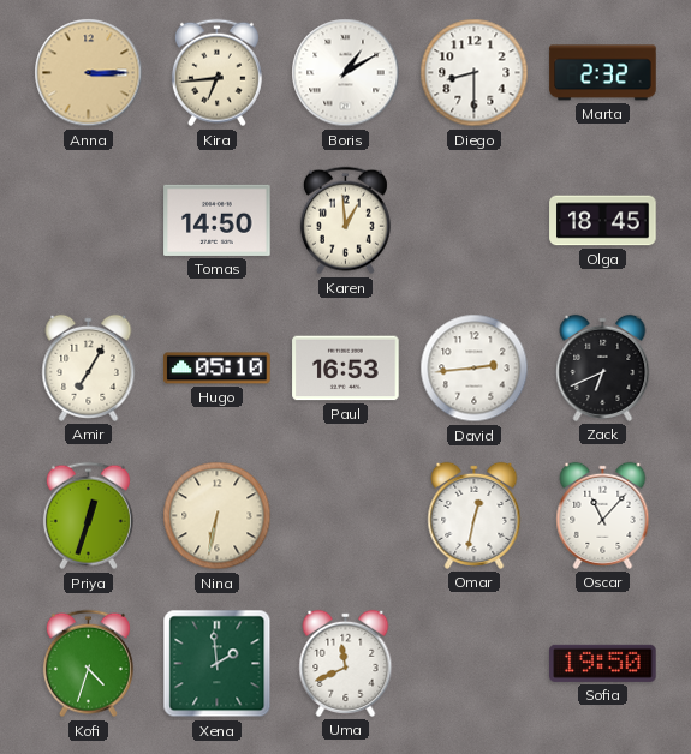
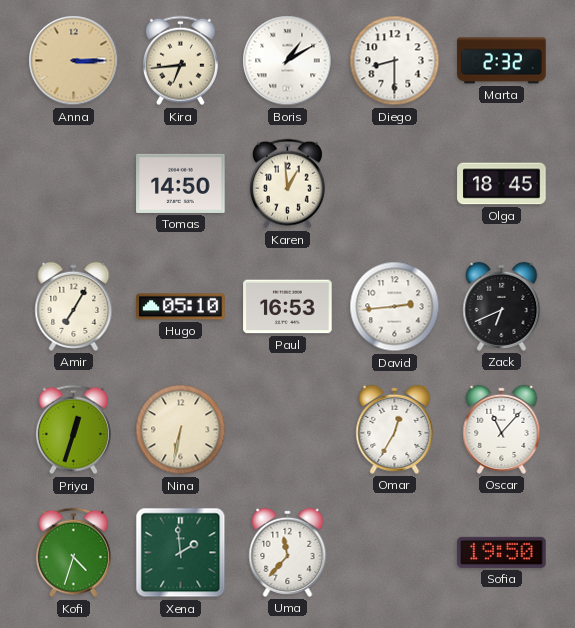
Omar: 12:32 -> 12:35
Uma: 11:41 -> 11:37
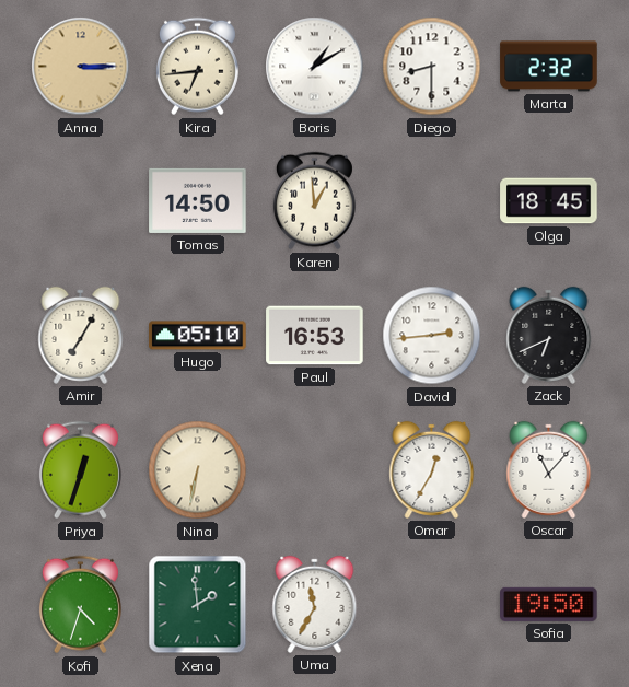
Uma: 11:37 -> 11:35
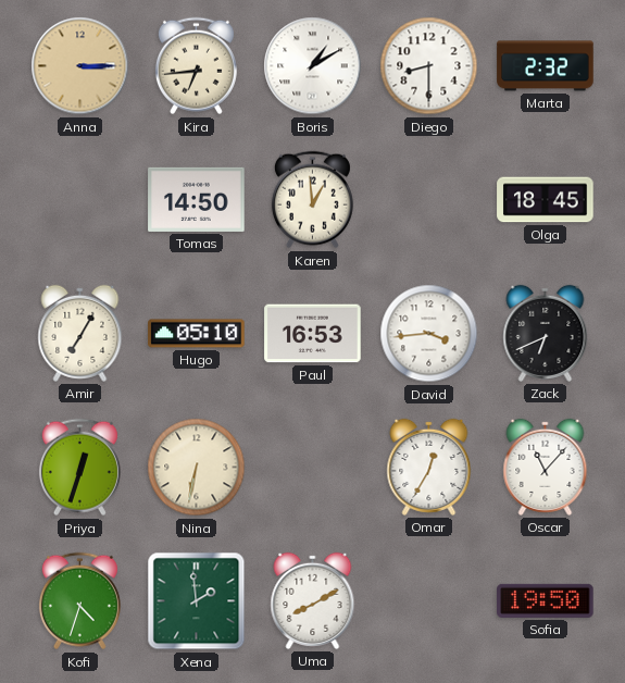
David: 2:44 -> 3:44
Uma: 11:35 -> 8:10
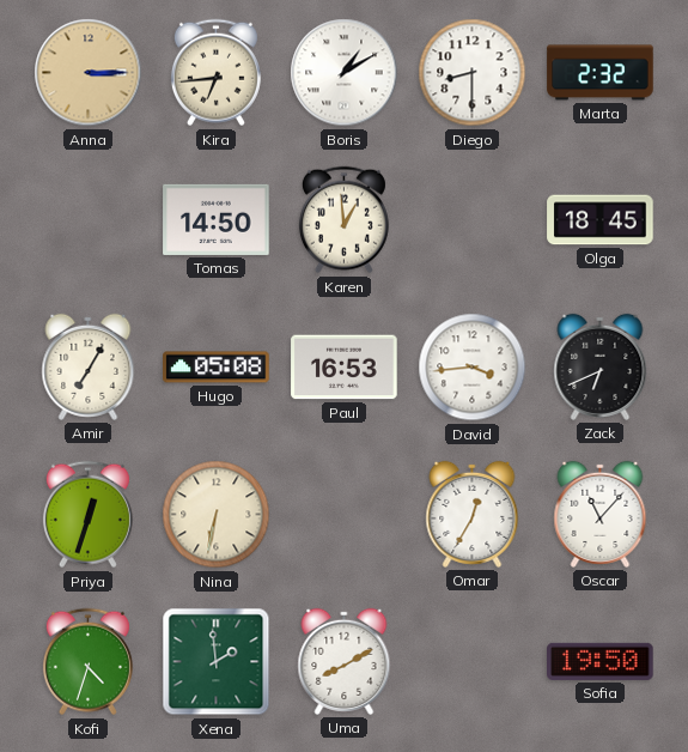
Hugo: 05:10 -> 05:08
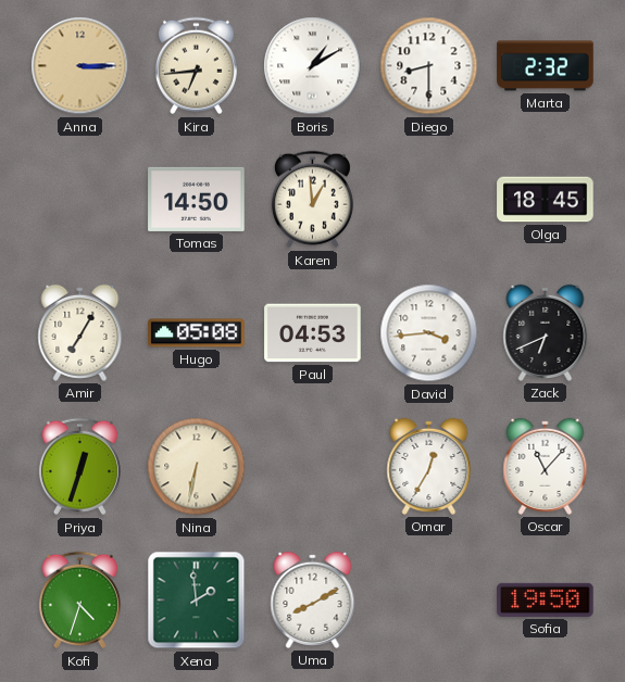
Paul: 16:53 -> 04:53
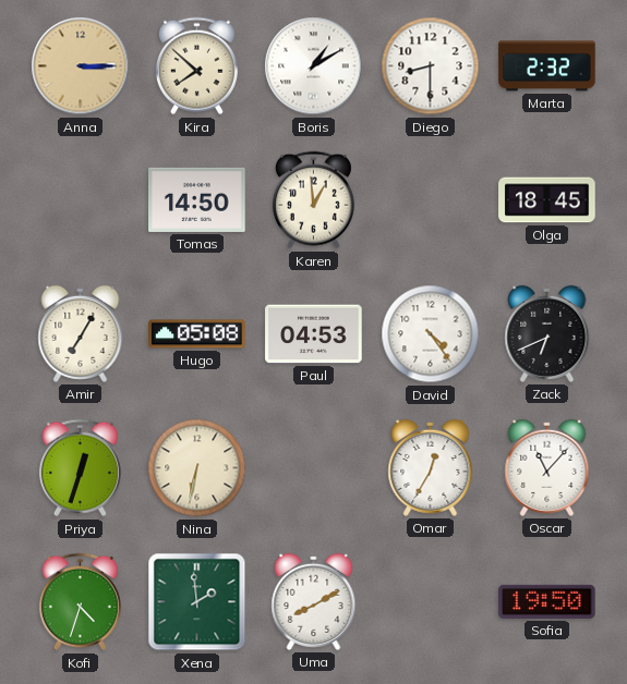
Kira: 6:44 -> 7:52
David: 3:44 -> 4:24
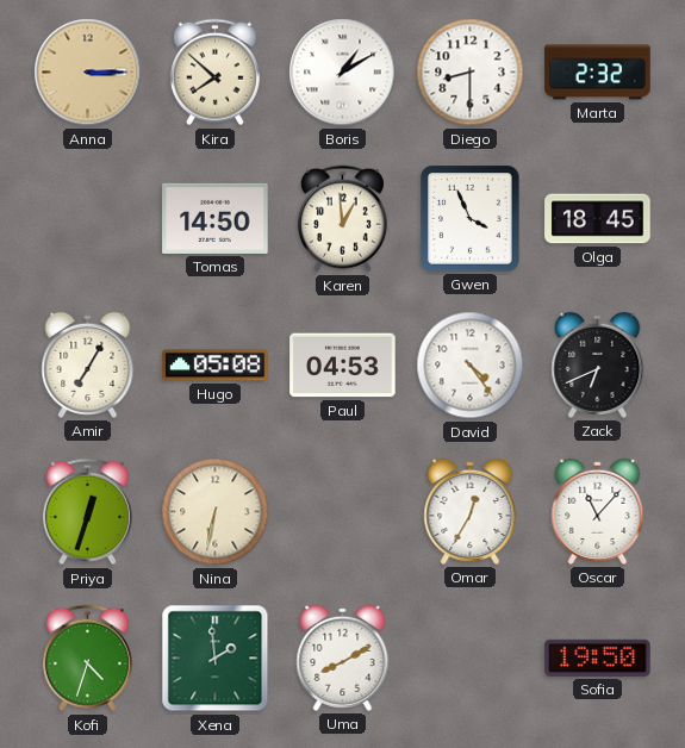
Gwen: none -> 3:56
